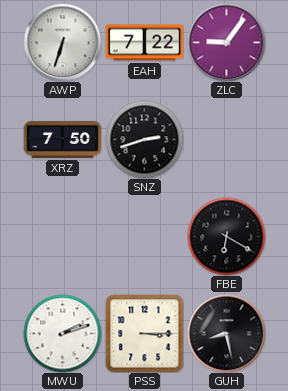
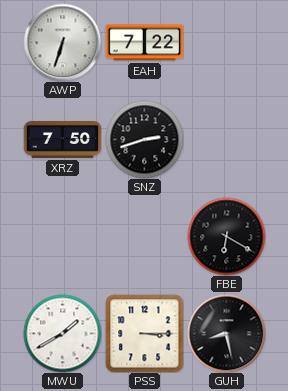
ZLC: 9:06 -> none
MWU: 2:12 -> 1:40
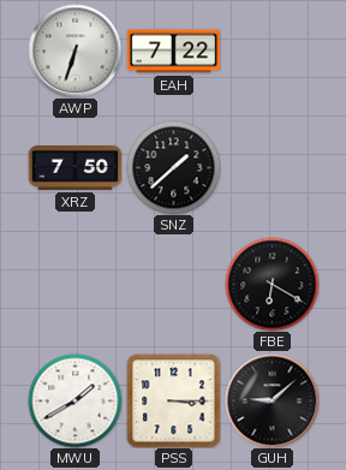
SNZ: 2:42 -> 1:38
GUH: 8:28 -> 9:08
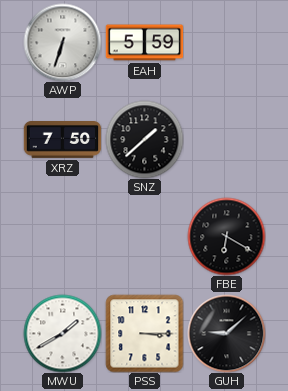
EAH: 7:22 -> 5:59
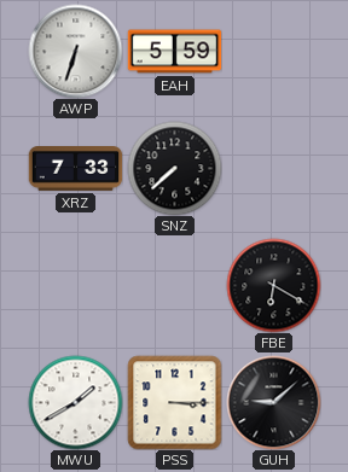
XRZ: 7:50 -> 7:33
SNZ: 1:38 -> 7:38
